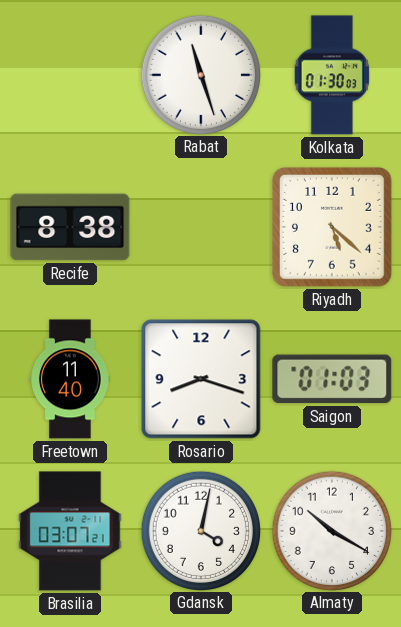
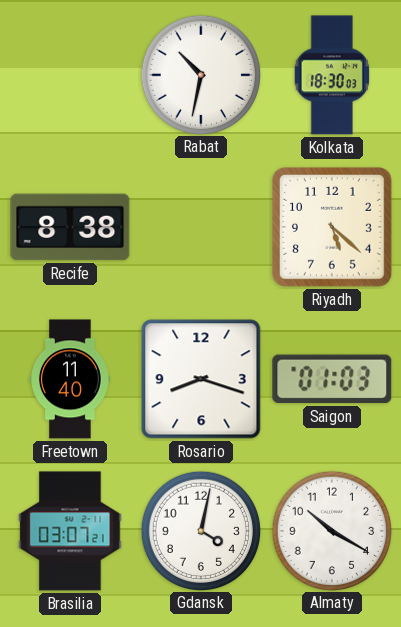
Rabat: 11:27 -> 10:32
Kolkata: 01:30 -> 18:30
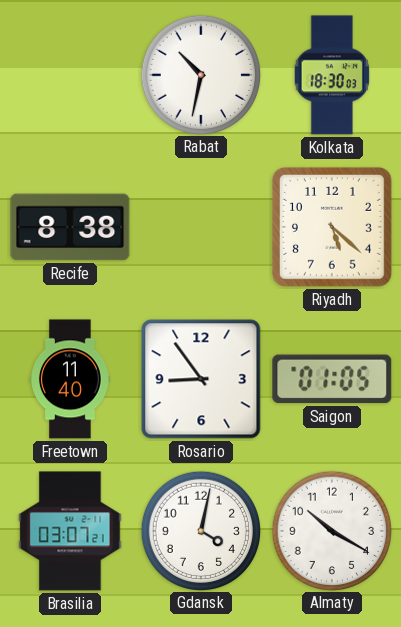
Rosario: 8:18 -> 8:54
Saigon: 01:03 -> 01:05
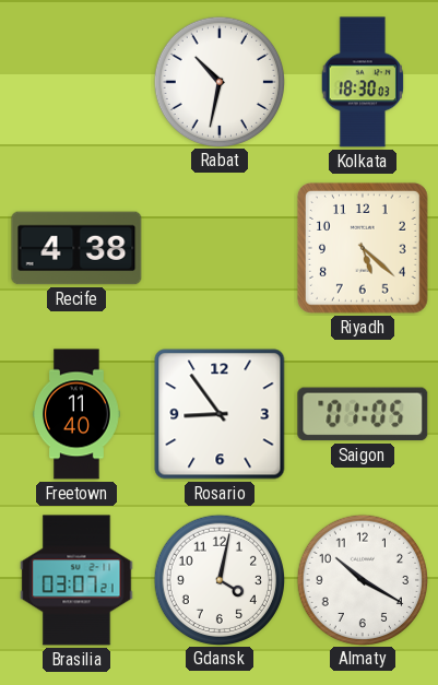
Recife: 8:38 -> 4:38
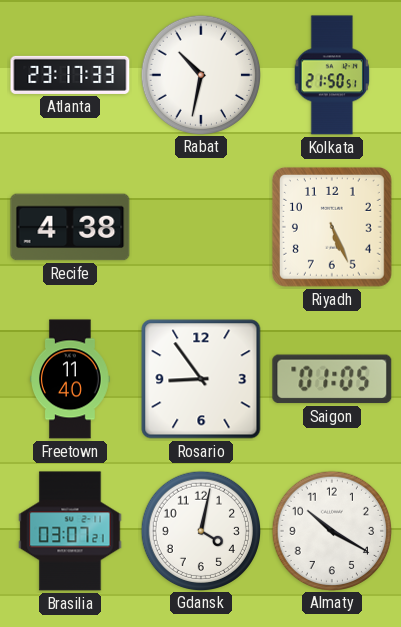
Atlanta: none -> 23:17
Kolkata: 18:30 -> 21:50
Riyadh: 5:22 -> 5:26
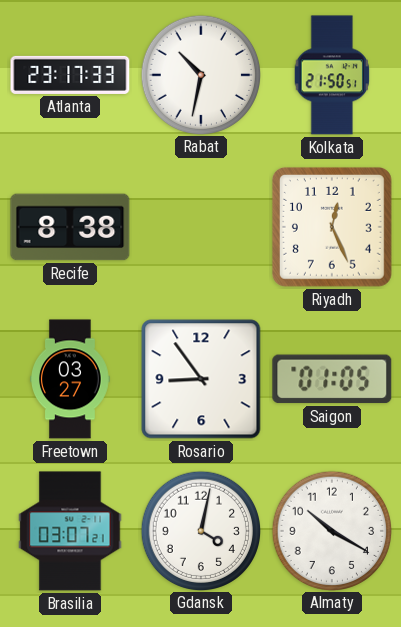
Recife: 4:38 -> 8:38
Riyadh: 5:26 -> 12:26
Freetown: 11:40 -> 03:27
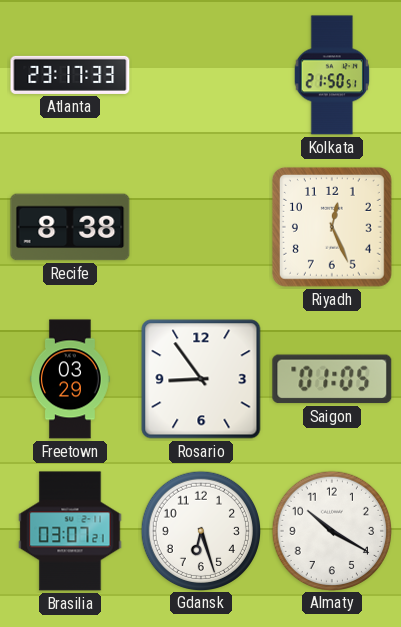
Rabat: 10:32 -> none
Freetown: 03:27 -> 03:29
Gdansk: 4:02 -> 6:27
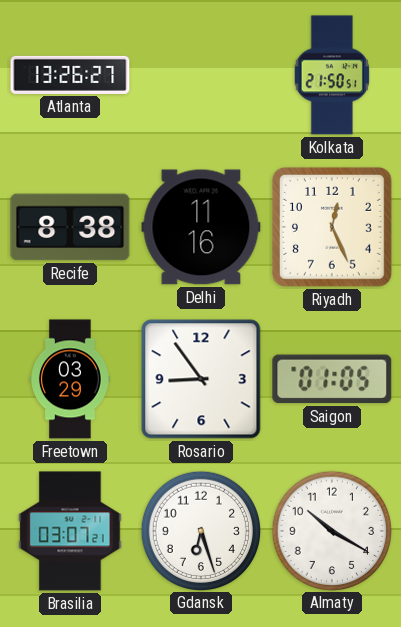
Atlanta: 23:17 -> 13:26
Delhi: none -> 11:16
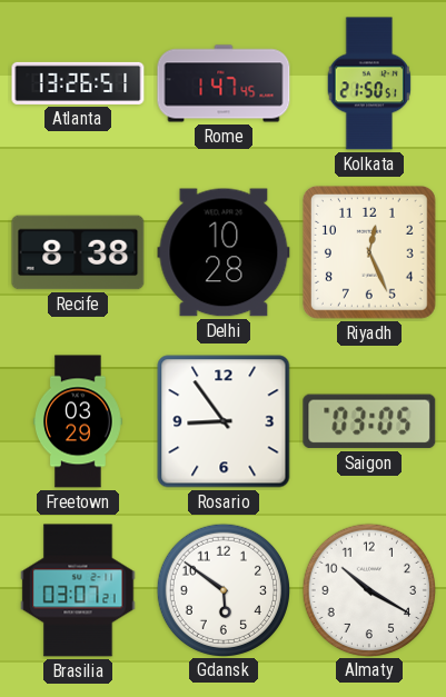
Atlanta: 13:26:27 -> 13:26:51
Rome: none -> 1:47
Delhi: 11:16 -> 10:28
Saigon: 01:05 -> 03:05
Gdansk: 6:27 -> 5:51
